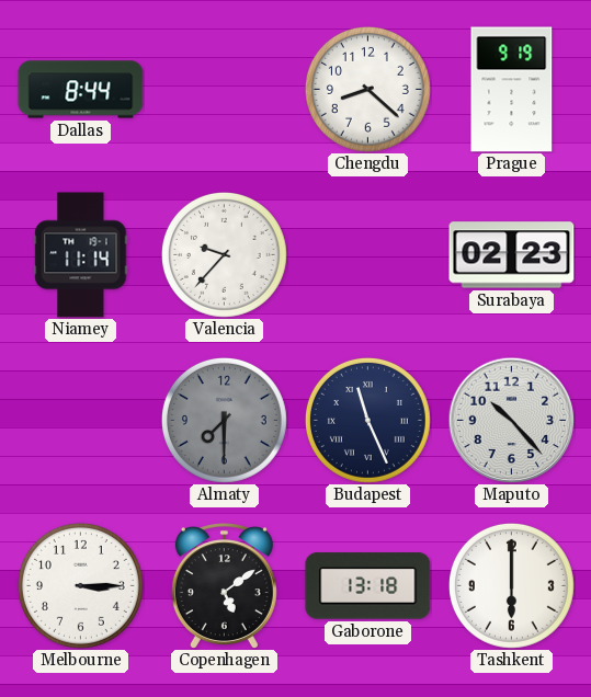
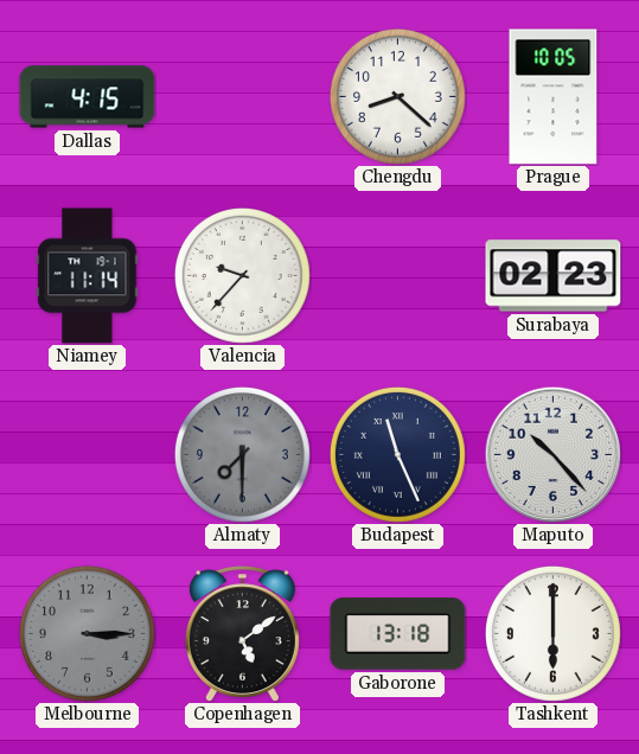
Dallas: 8:44 -> 4:15
Prague: 9:19 -> 10:05
Melbourne dial: white -> grey
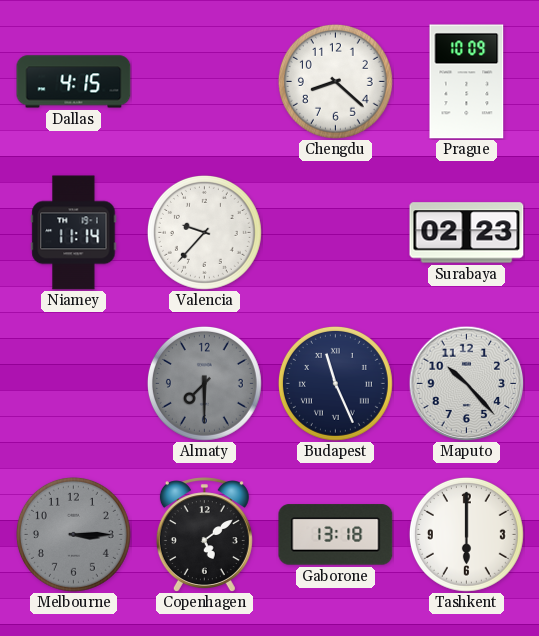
Prague: 10:05 -> 10:09
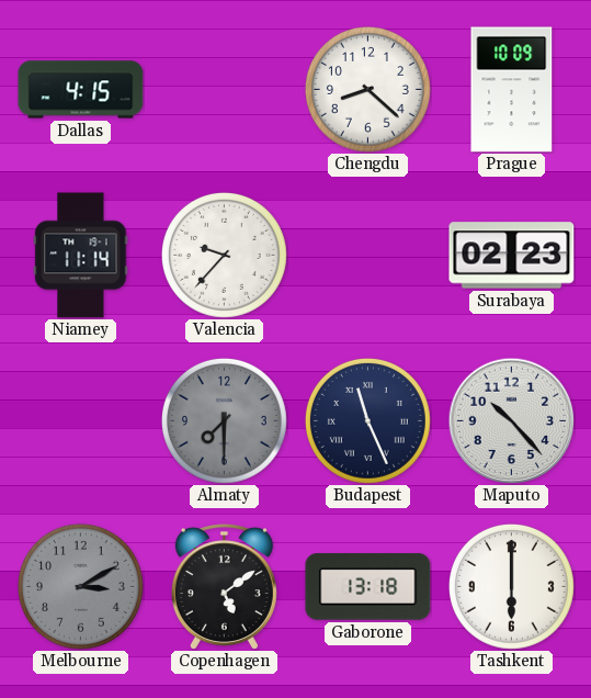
Melbourne: 3:15 -> 3:10
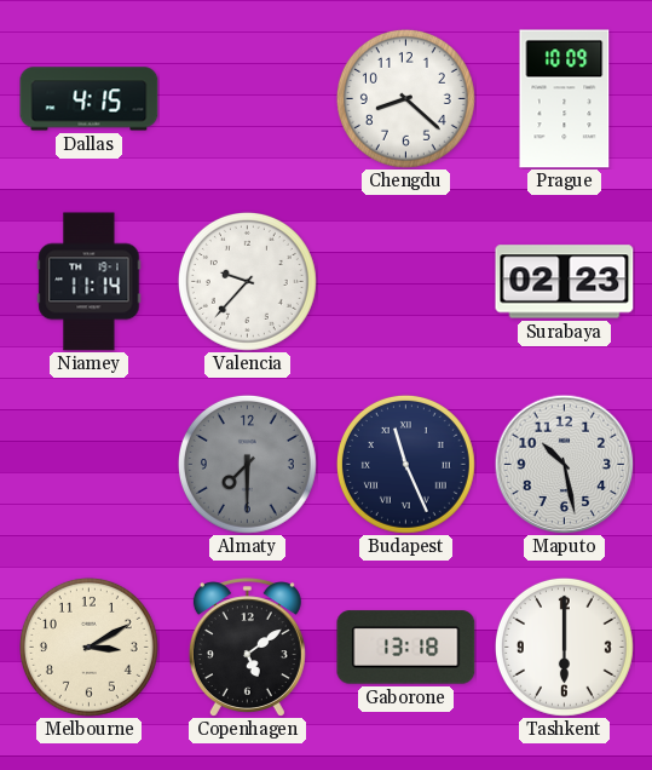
Maputo: 10:23 -> 10:28
Melbourne dial: grey -> cream
